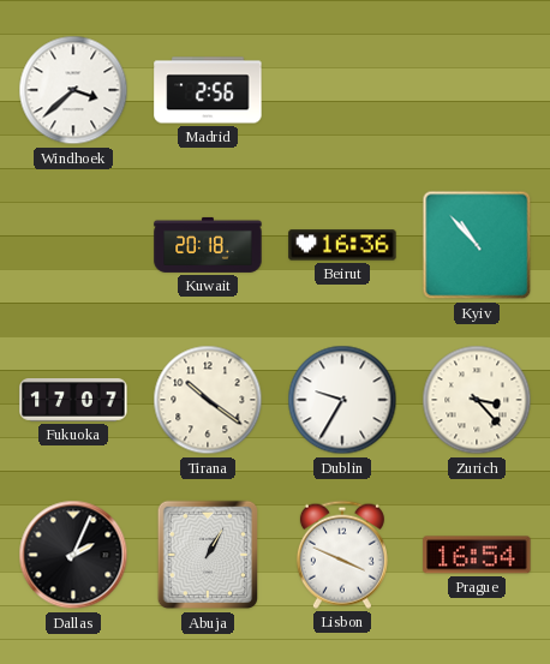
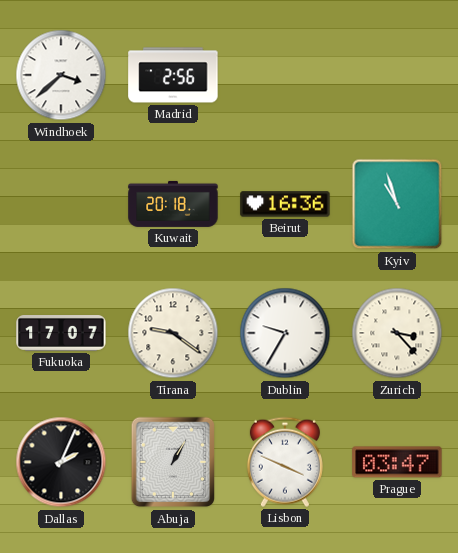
Kyiv: 10:53 -> 10:57
Tirana: 10:21 -> 9:21
Prague: 16:54 -> 03:47
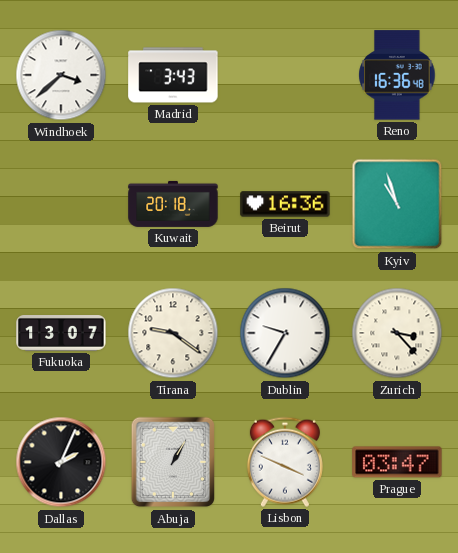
Madrid: 2:56 -> 3:43
Reno: none -> 16:36
Fukuoka: 17:07 -> 13:07
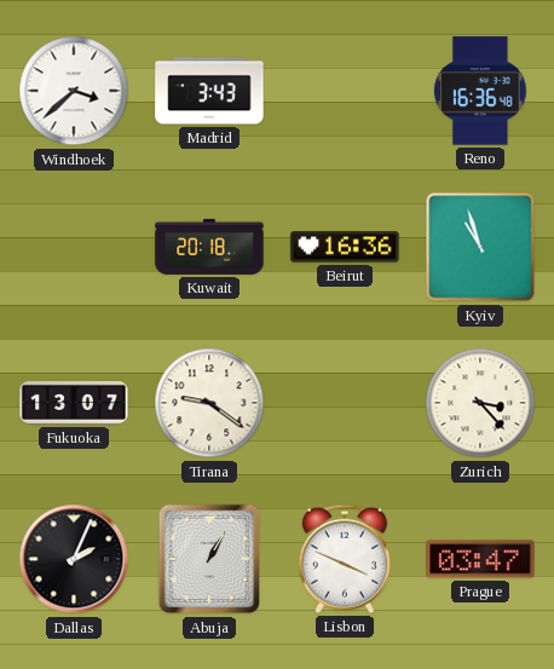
Dublin: 9:35 -> none
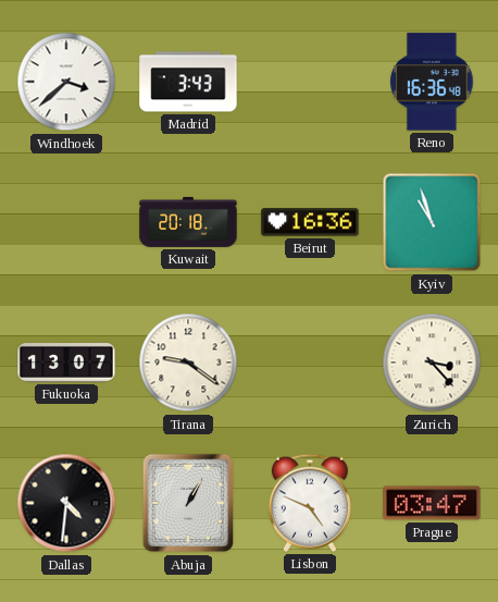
Dallas: 2:04 -> 4:31
Lisbon: 3:49 -> 4:49
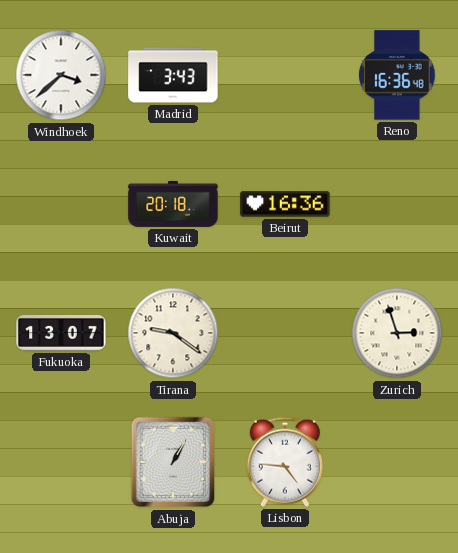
Kyiv: 10:57 -> none
Zurich: 3:23 -> 2:57
Dallas: 4:31 -> none
Lisbon: 4:49 -> 4:46
Prague: 03:47 -> none
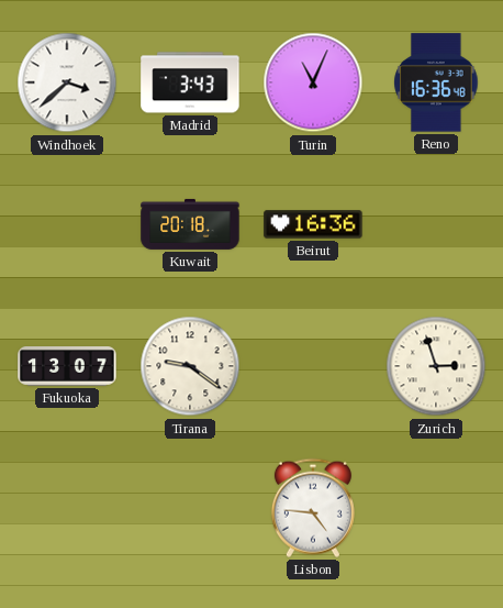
Turin: none -> 11:04
Abuja: 1:05 -> none
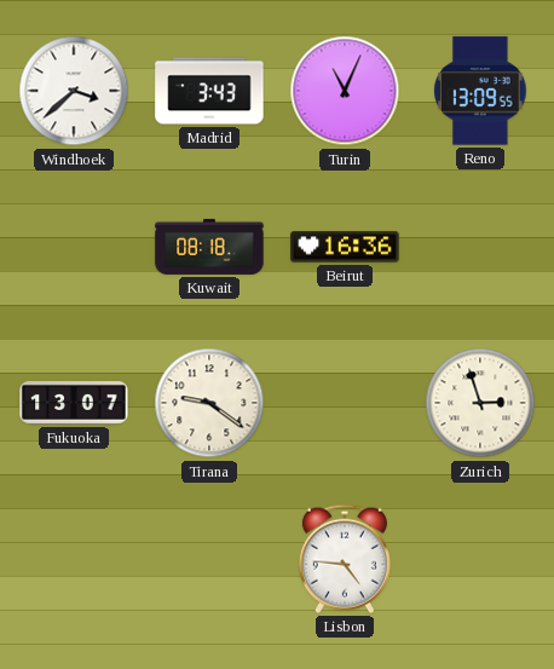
Reno: 16:36 -> 13:09
Kuwait: 20:18 -> 08:18
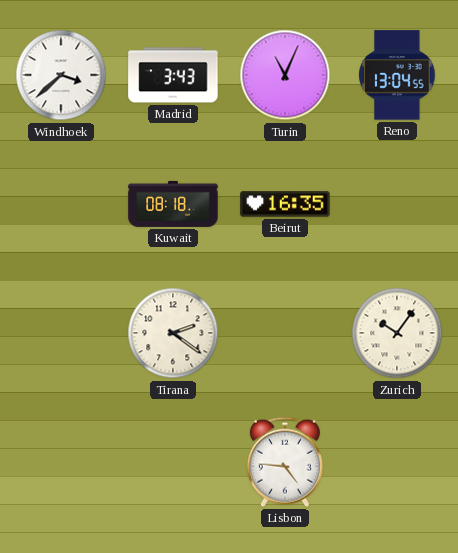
Reno: 13:09 -> 13:04
Beirut: 16:36 -> 16:35
Fukuoka: 13:07 -> none
Tirana: 9:21 -> 2:21
Zurich: 2:57 -> 10:06
